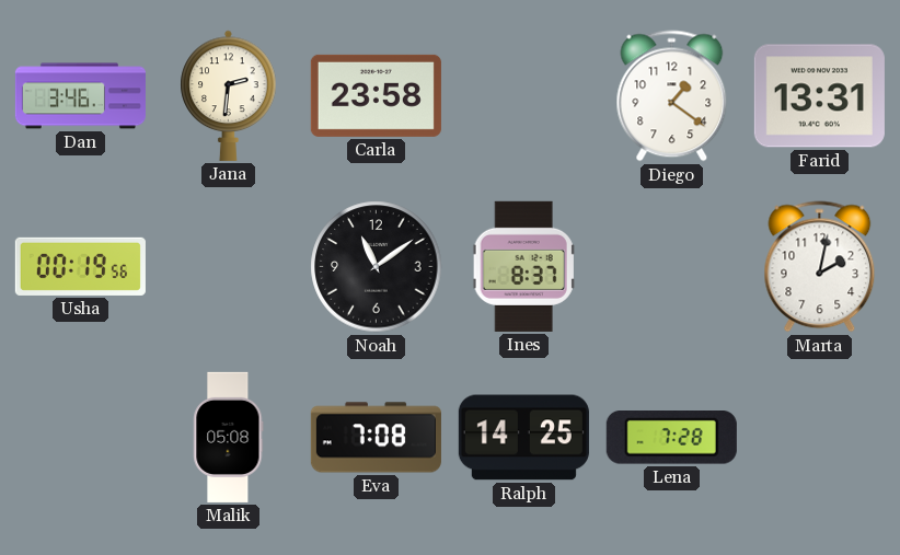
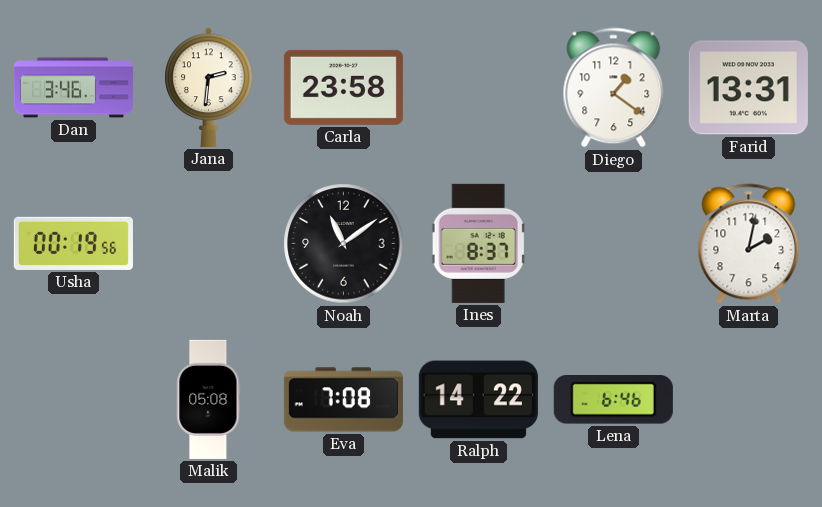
Ralph: 14:25 -> 14:22
Lena: 7:28 -> 6:46
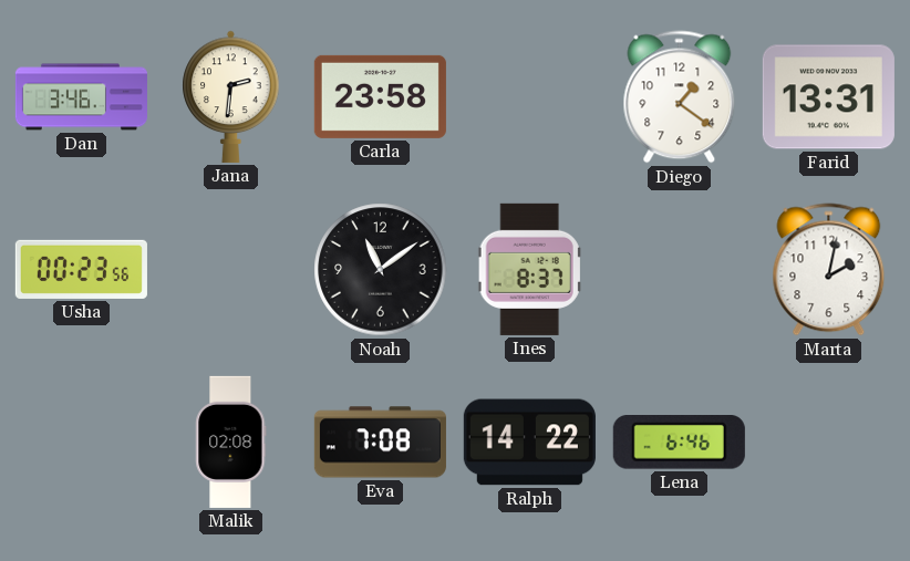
Usha: 00:19 -> 00:23
Malik: 05:08 -> 02:08
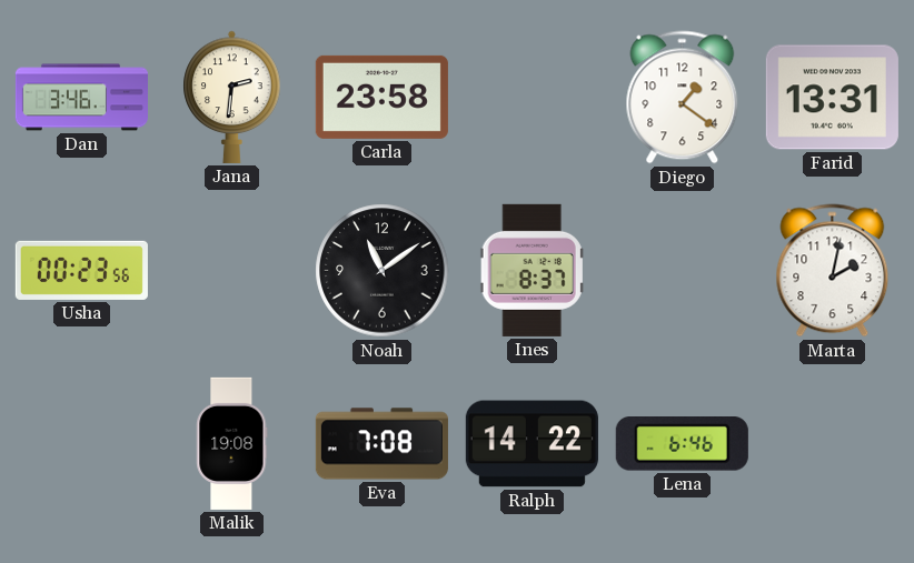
Malik: 02:08 -> 19:08
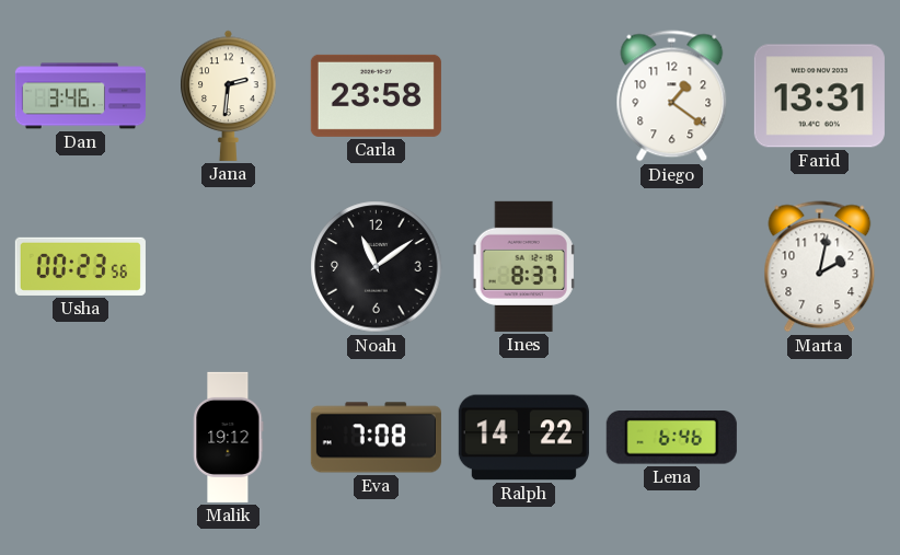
Malik: 19:08 -> 19:12
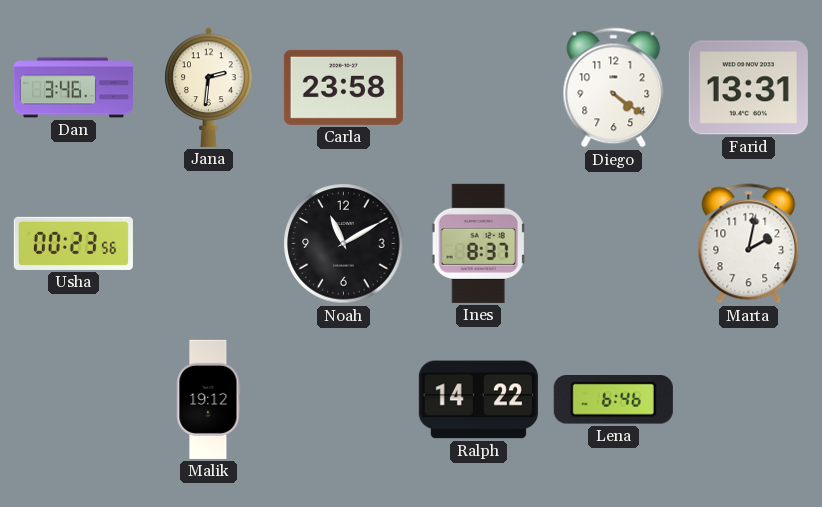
Diego: 1:21 -> 4:21
Noah: 11:09 -> 11:10
Eva: 7:08 -> none
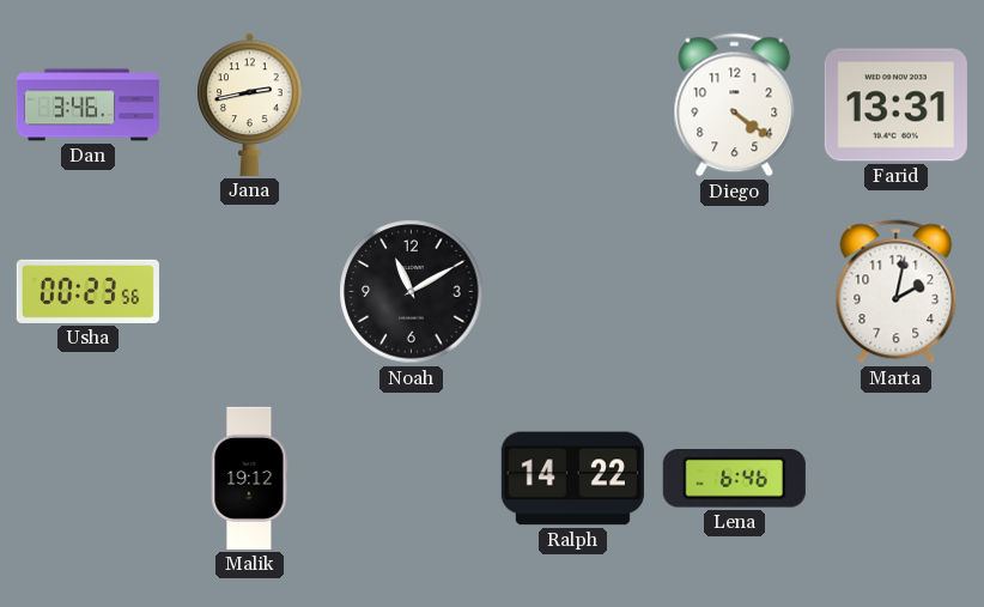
Jana: 2:31 -> 2:43
Carla: 23:58 -> none
Ines: 8:37 -> none
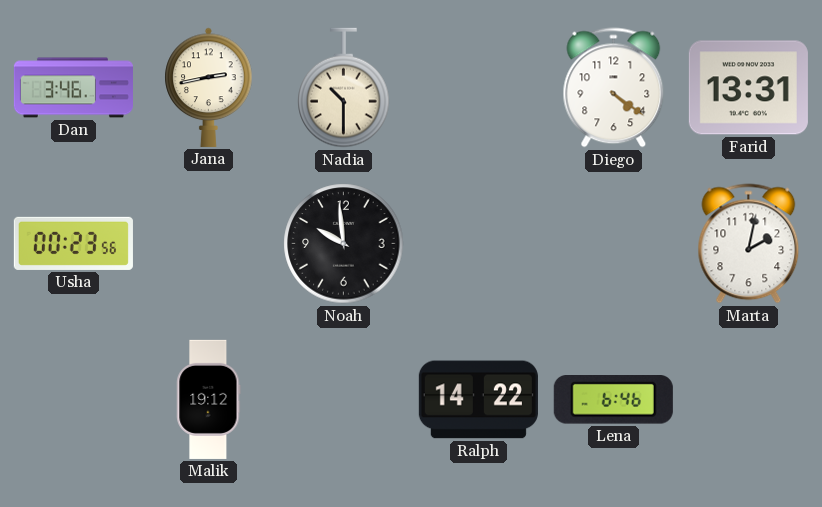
Nadia: none -> 10:30
Noah: 11:10 -> 9:59
